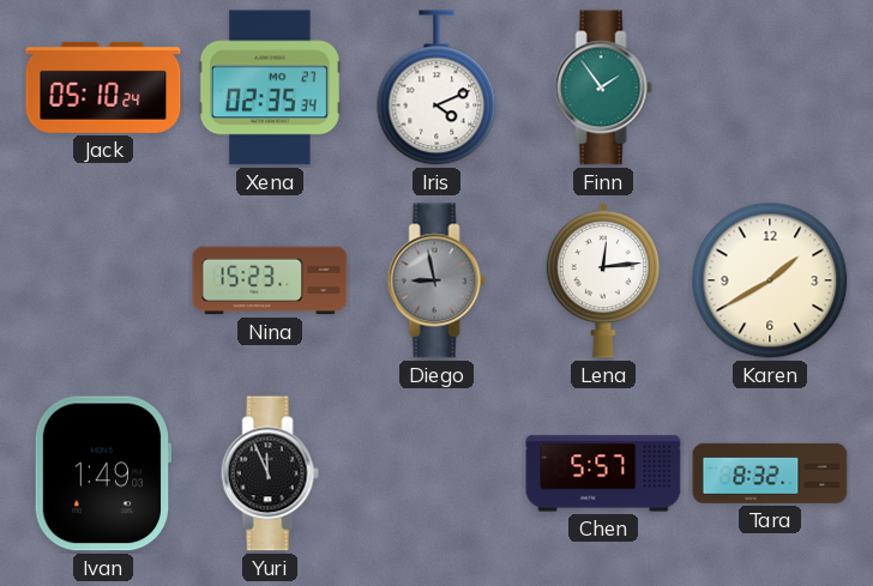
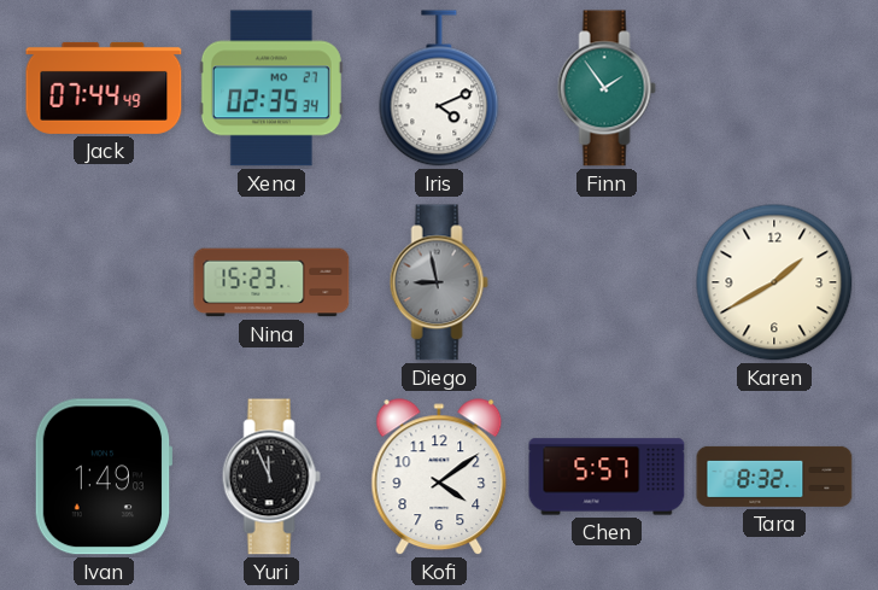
Jack: 05:10 -> 07:44
Lena: 12:14 -> none
Kofi: none -> 4:09
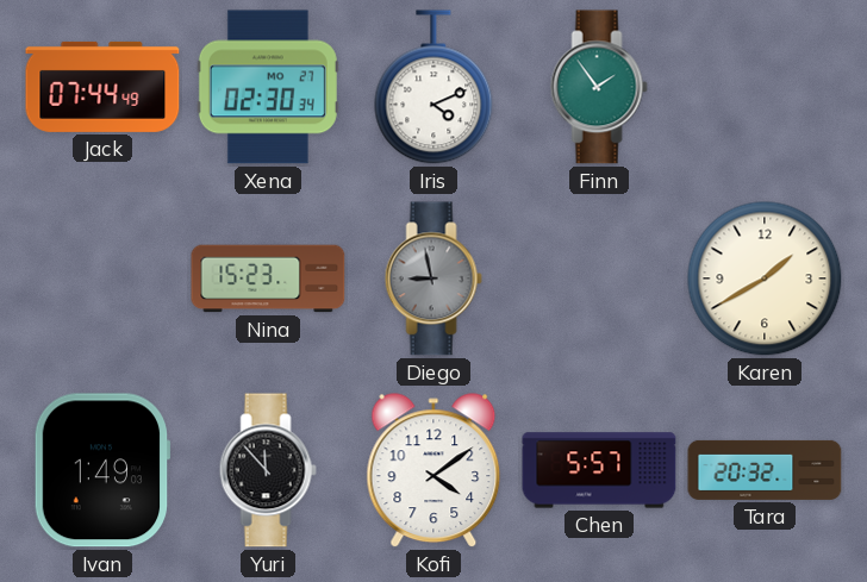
Xena: 02:35 -> 02:30
Yuri: 11:56 -> 11:53
Tara: 8:32 -> 20:32
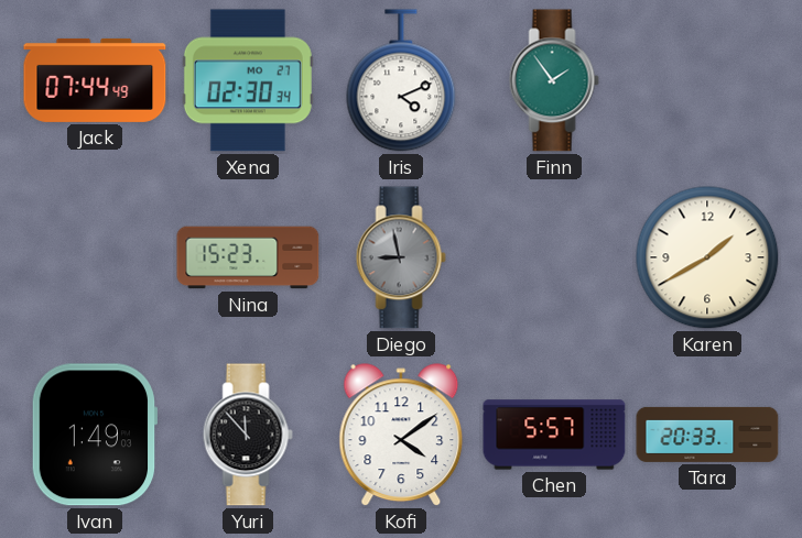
Tara: 20:32 -> 20:33
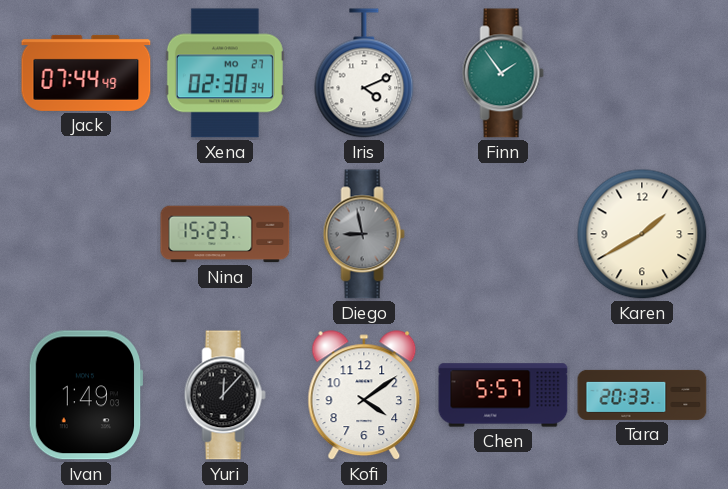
Yuri: 11:53 -> 12:07
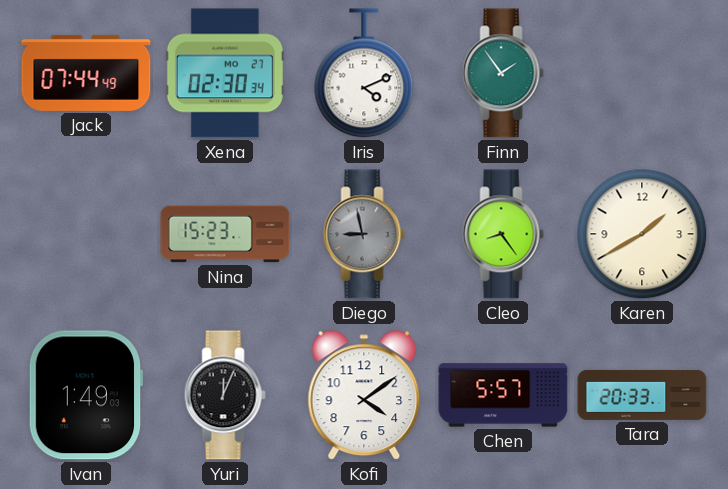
Cleo: none -> 8:24
Yuri: 12:07 -> 12:04
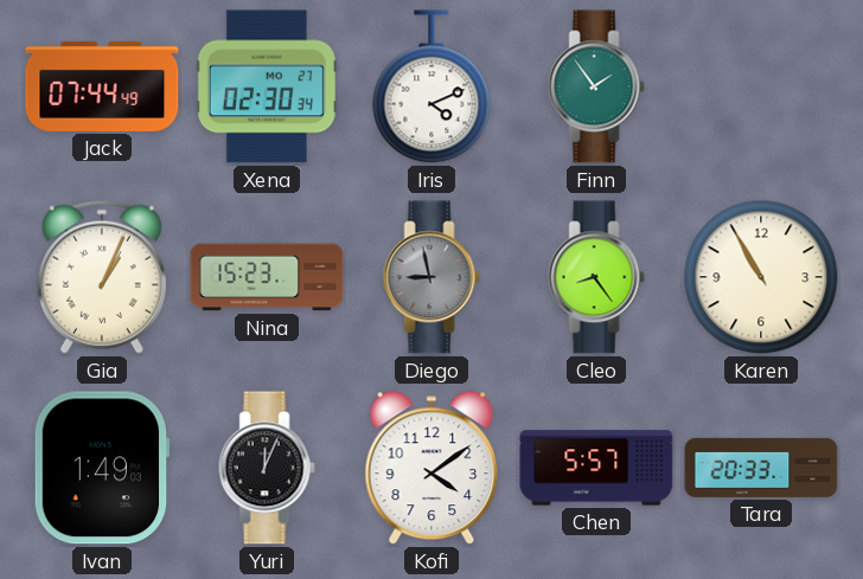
Gia: none -> 1:04
Karen: 1:40 -> 10:55
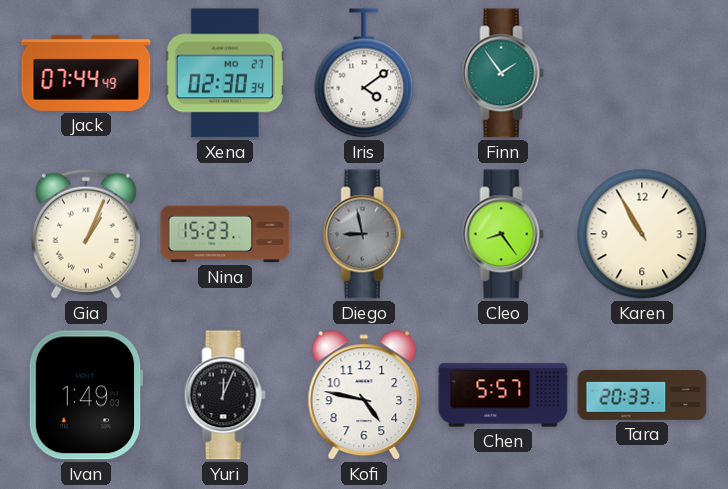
Iris: 4:11 -> 4:09
Kofi: 4:09 -> 4:47
